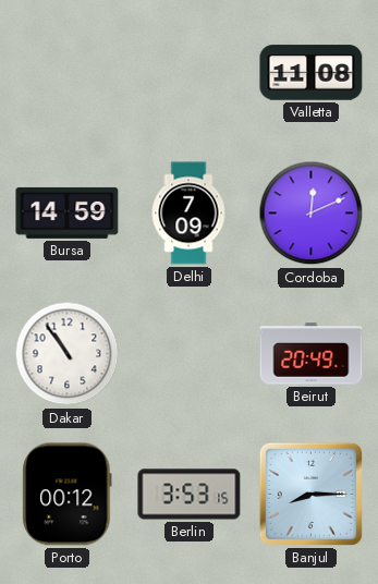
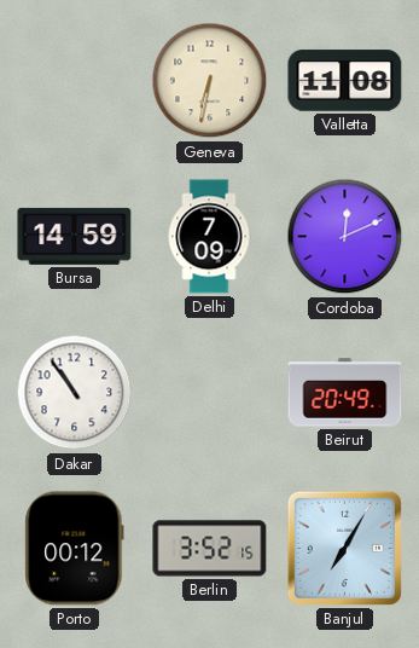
Geneva: none -> 6:32
Berlin: 3:53 -> 3:52
Banjul: 8:15 -> 7:05
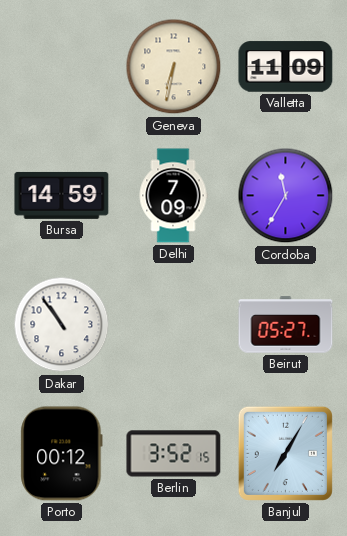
Valletta: 11:08 -> 11:09
Cordoba: 12:11 -> 11:35
Beirut: 20:49 -> 05:27
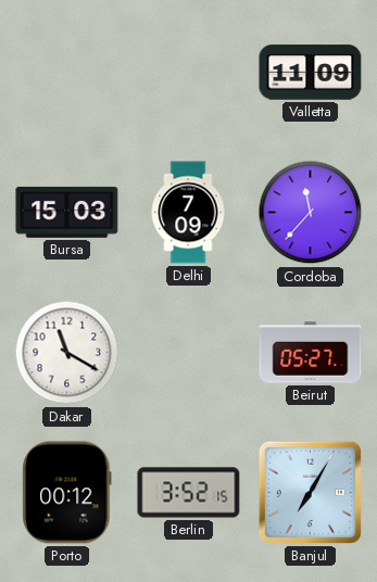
Geneva: 6:32 -> none
Bursa: 14:59 -> 15:03
Cordoba: 11:35 -> 11:37
Dakar: 10:54 -> 11:20
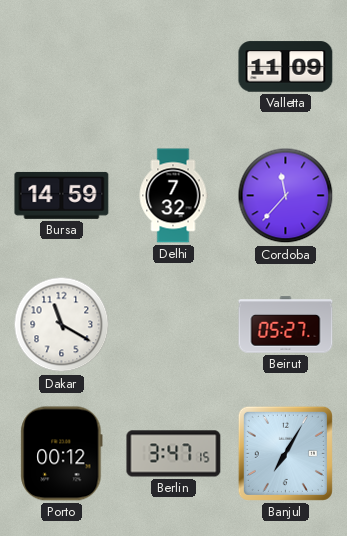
Bursa: 15:03 -> 14:59
Delhi: 7:09 -> 7:32
Berlin: 3:52 -> 3:47
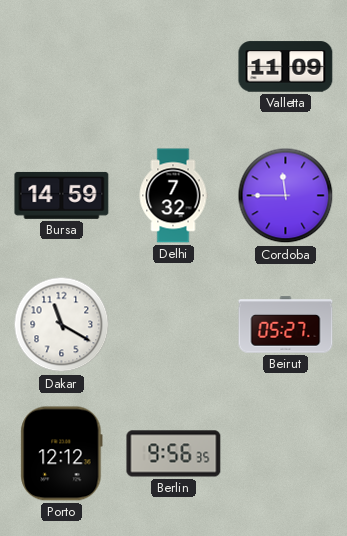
Cordoba: 11:37 -> 11:45
Porto: 00:12 -> 12:12
Berlin: 3:47 -> 9:56
Banjul: 7:05 -> none
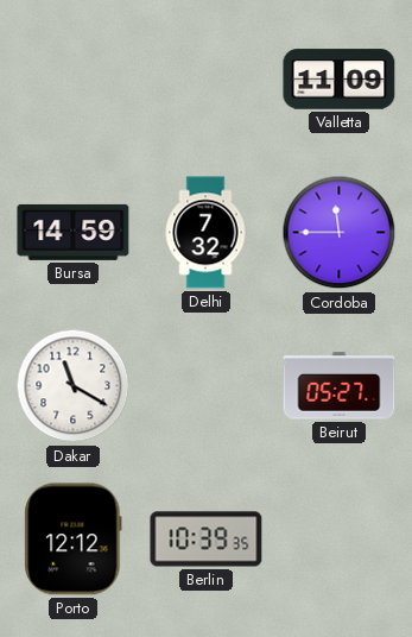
Berlin: 9:56 -> 10:39
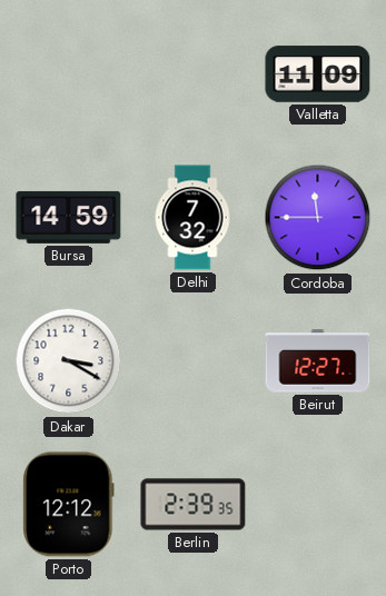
Dakar: 11:20 -> 3:20
Beirut: 05:27 -> 12:27
Berlin: 10:39 -> 2:39
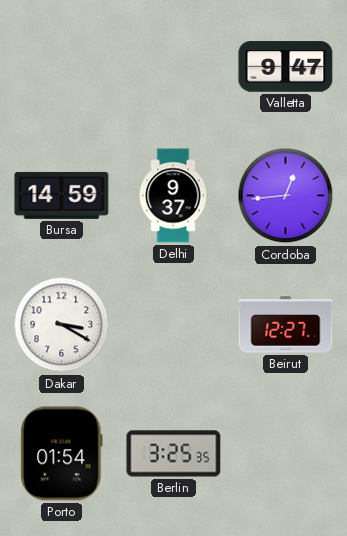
Valletta: 11:09 -> 9:47
Delhi: 7:32 -> 9:37
Cordoba: 11:45 -> 12:44
Porto: 12:12 -> 01:54
Berlin: 2:39 -> 3:25
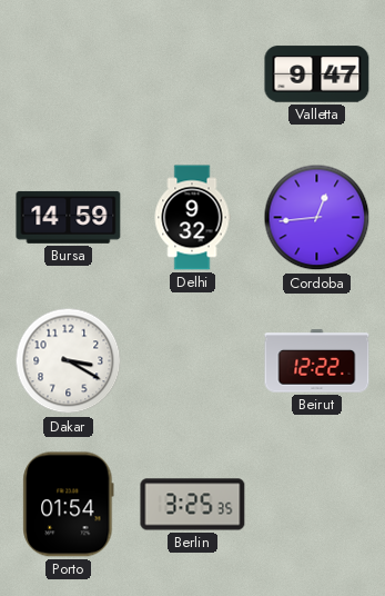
Delhi: 9:37 -> 9:32
Beirut: 12:27 -> 12:22
